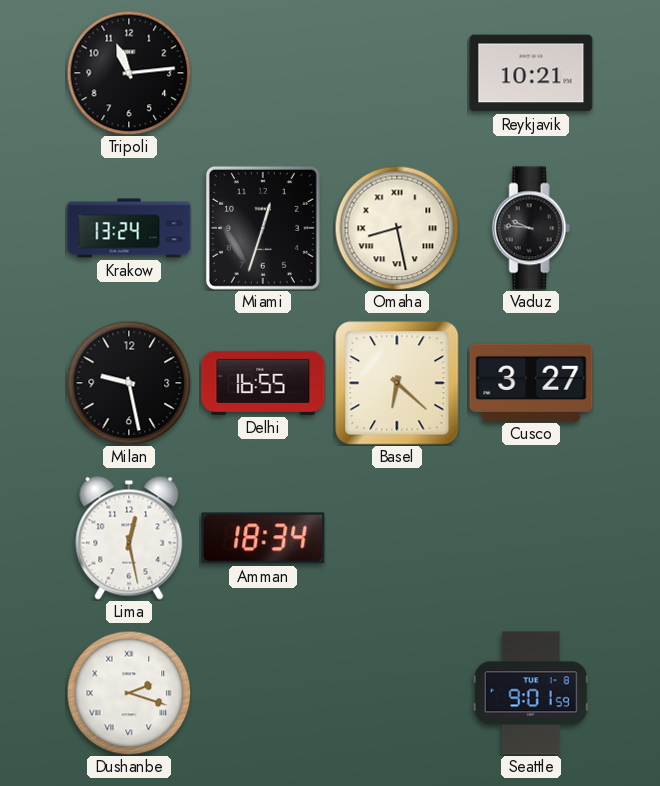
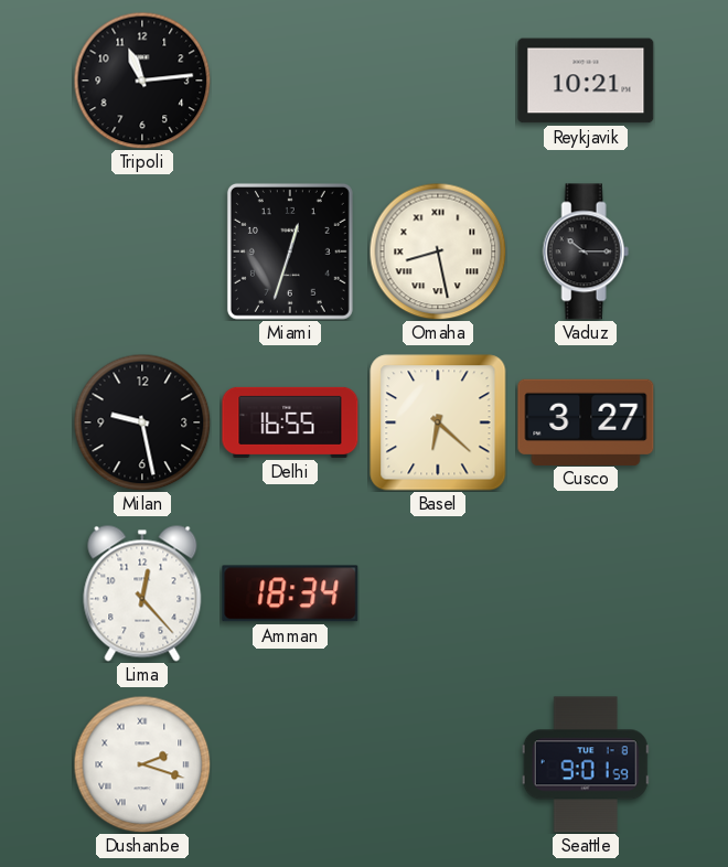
Krakow: 13:24 -> none
Vaduz: 9:46 -> 10:15
Lima: 12:28 -> 12:23
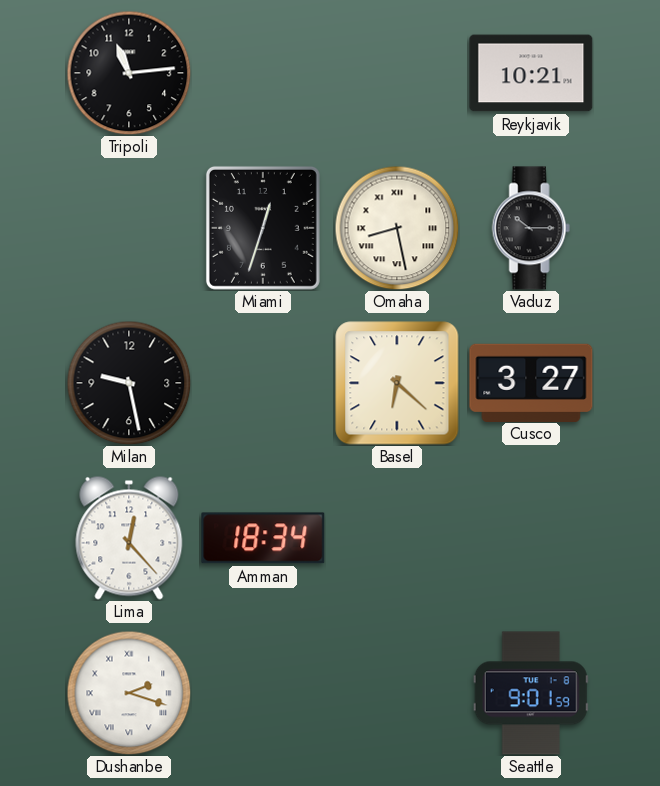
Delhi: 16:55 -> none
